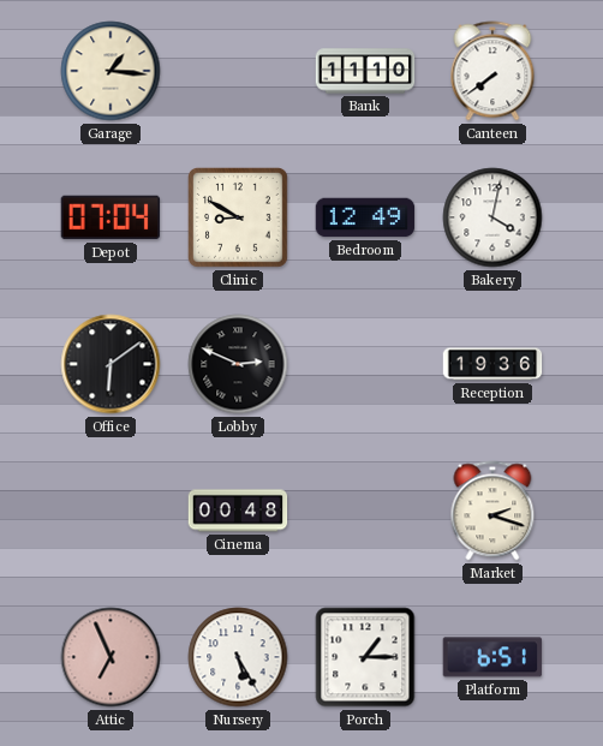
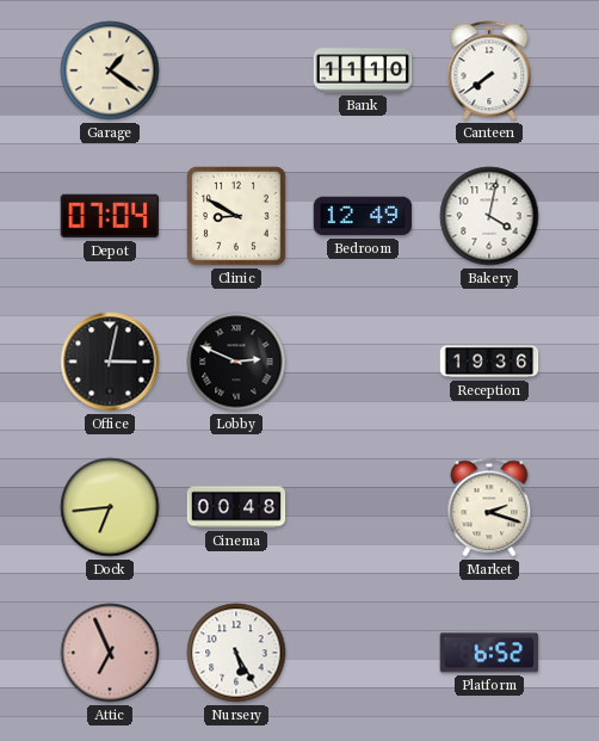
Garage: 1:16 -> 1:21
Office: 6:09 -> 3:02
Dock: none -> 6:44
Porch: 1:15 -> none
Platform: 6:51 -> 6:52
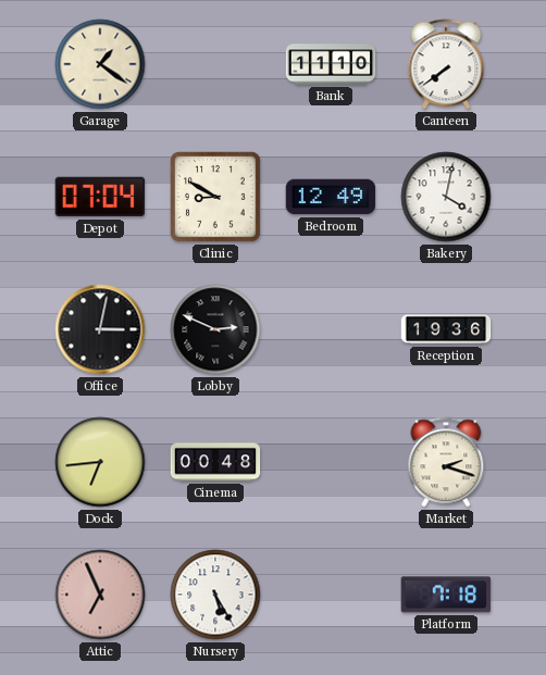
Platform: 6:52 -> 7:18
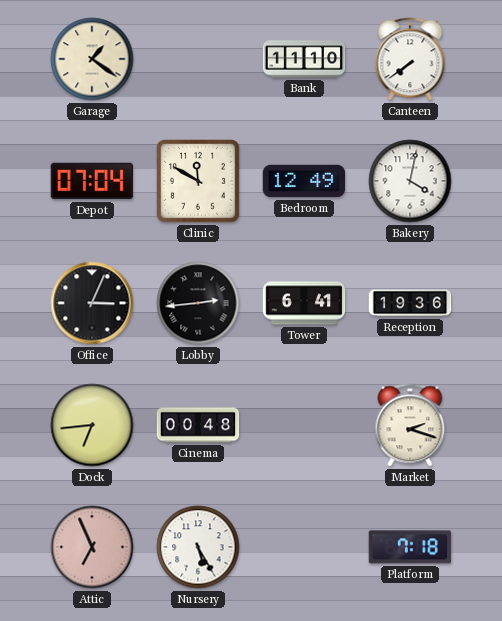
Clinic: 8:50 -> 11:50
Office: 3:02 -> 3:04
Lobby: 2:49 -> 2:44
Tower: none -> 6:41
